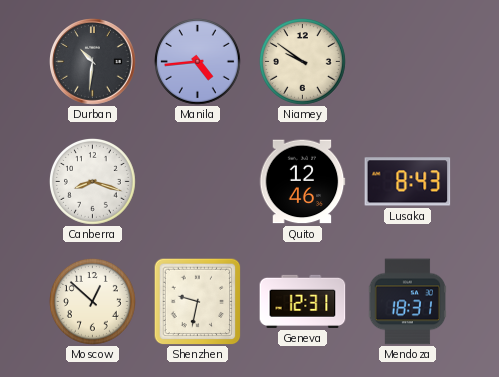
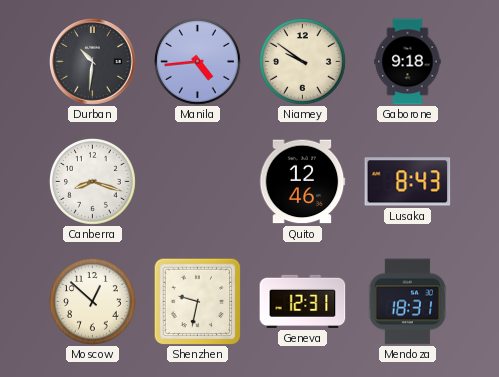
Gaborone: none -> 9:18
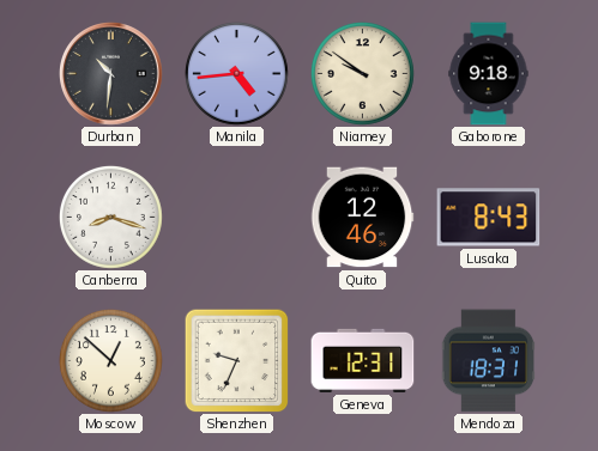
Shenzhen: 9:32 -> 9:34
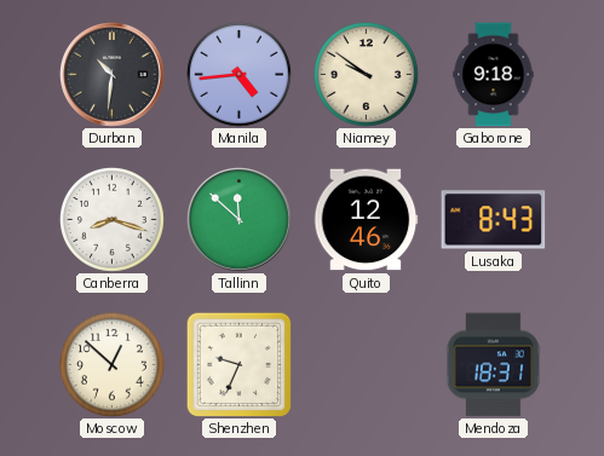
Tallinn: none -> 11:52
Geneva: 12:31 -> none
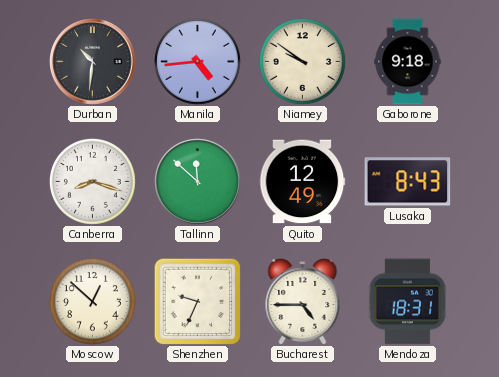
Quito: 12:46 -> 12:49
Bucharest: none -> 4:45
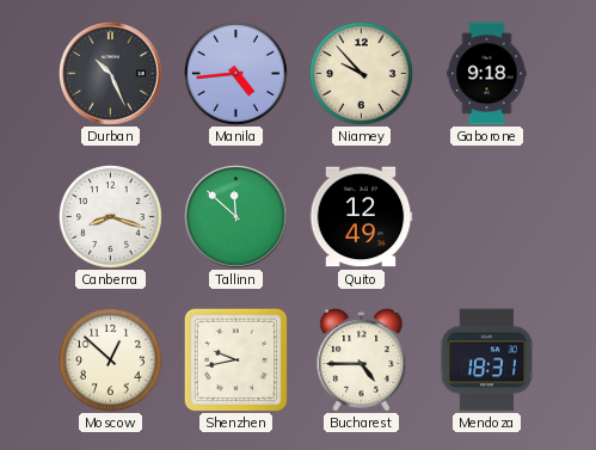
Durban: 10:31 -> 10:26
Niamey: 9:51 -> 9:53
Lusaka: 8:43 -> none
Shenzhen: 9:34 -> 9:43
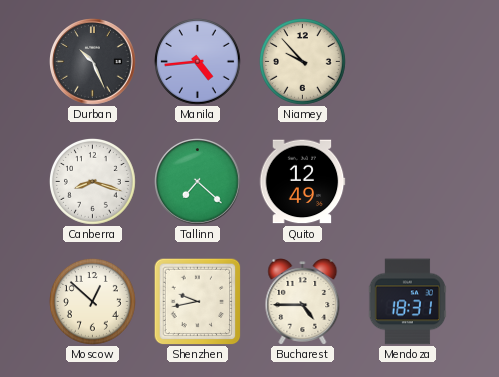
Gaborone: 9:18 -> none
Tallinn: 11:52 -> 7:22
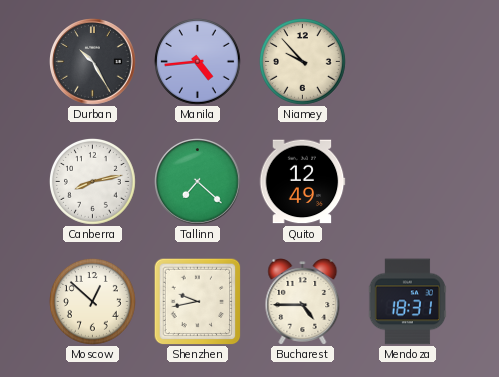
Durban: 10:26 -> 10:25
Canberra: 8:18 -> 8:13
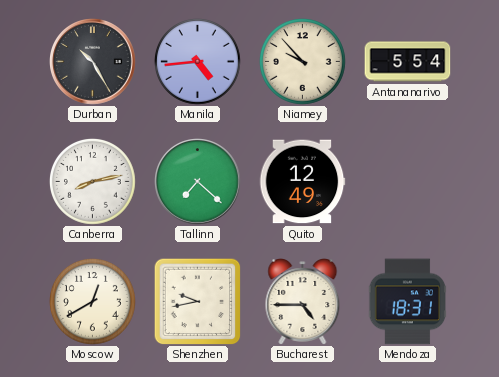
Antananarivo: none -> 5:54
Moscow: 12:52 -> 12:40
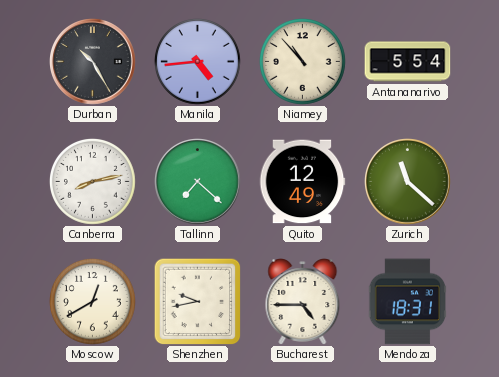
Niamey: 9:53 -> 10:53
Zurich: none -> 11:22
